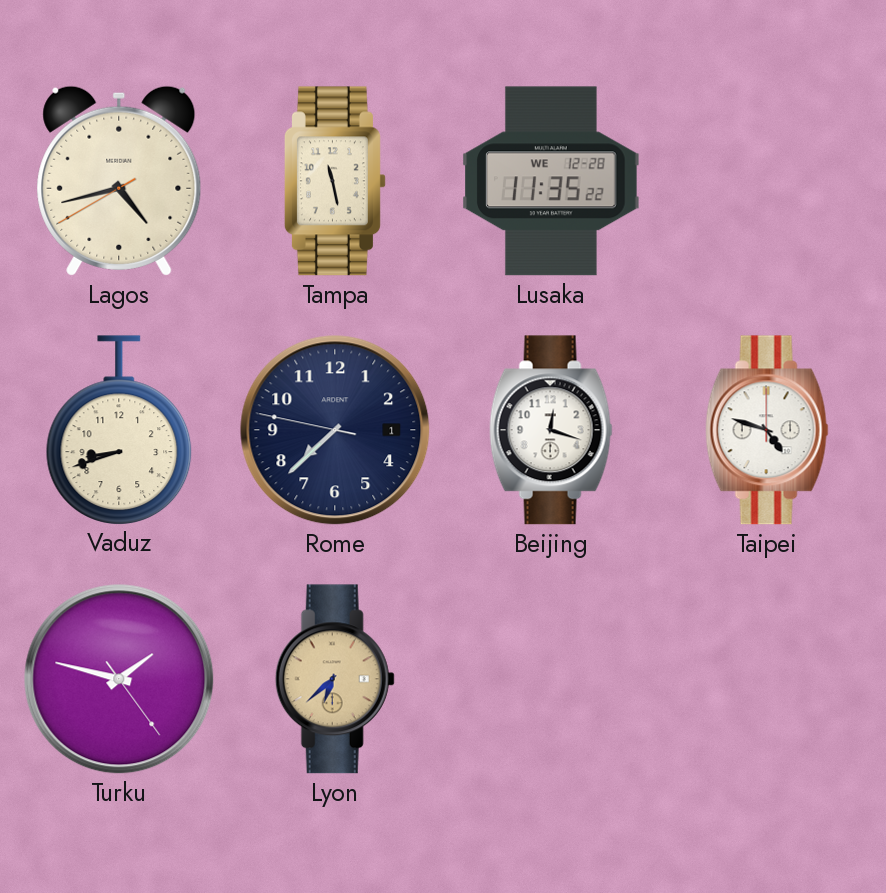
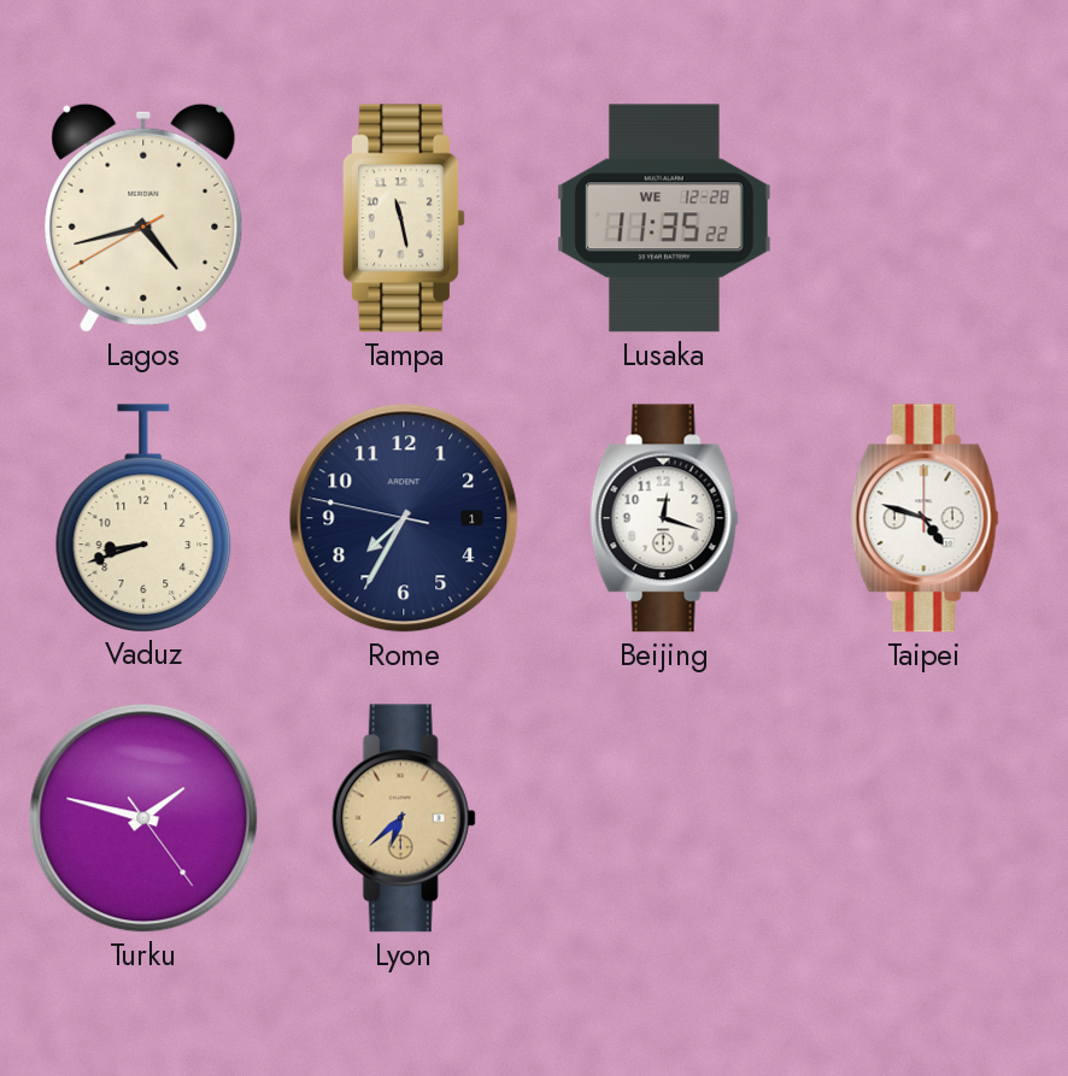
Rome: 7:37 -> 7:34
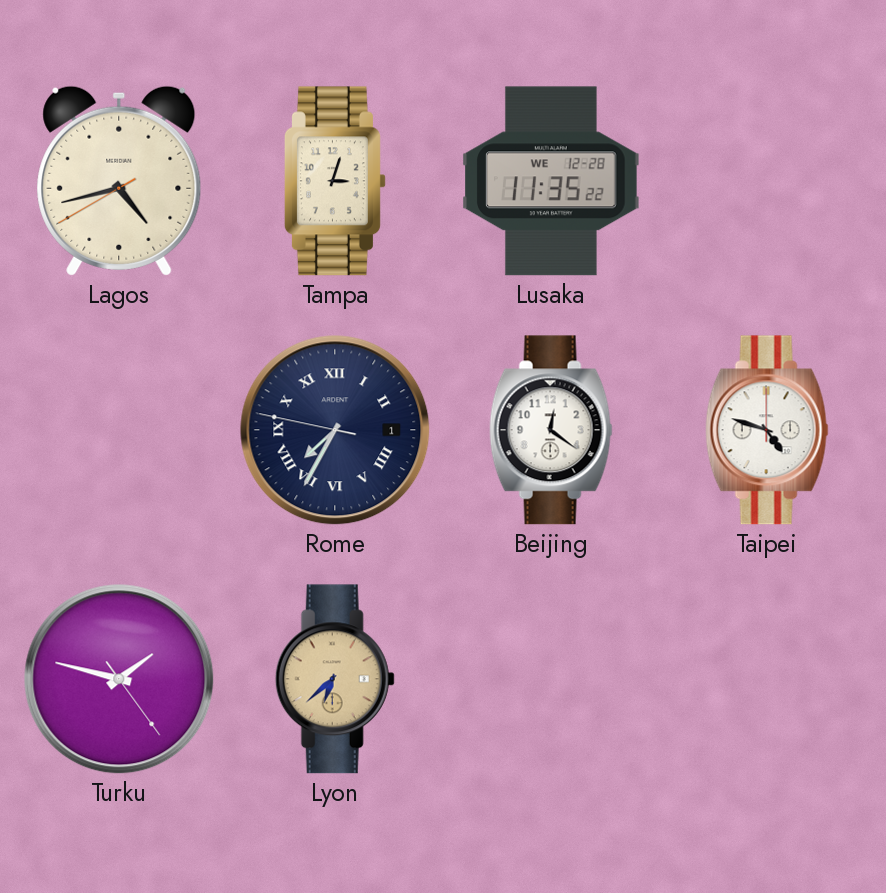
Tampa: 11:28 -> 3:03
Vaduz: 8:42 -> none
Rome numerals: Arabic -> Roman
Beijing: 12:18 -> 12:21
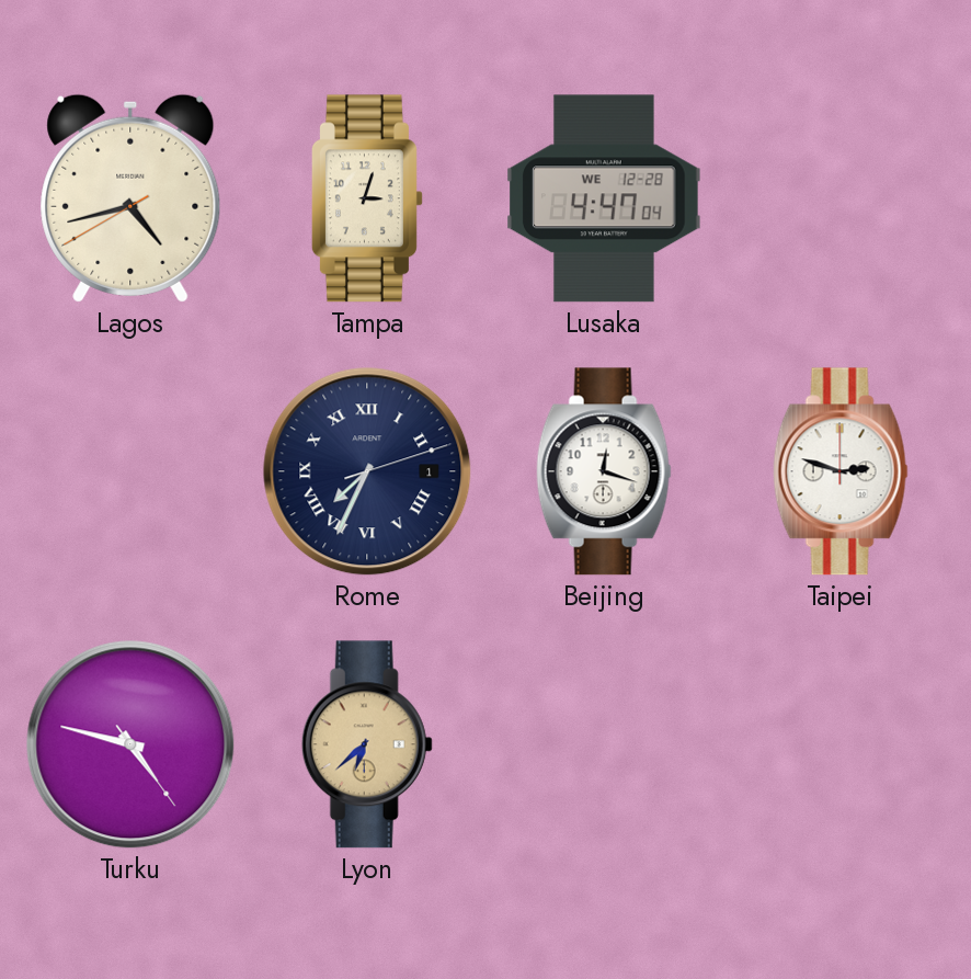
Lusaka: 11:35 -> 4:47
Rome: 7:34:47 -> 7:34:12
Beijing: 12:21 -> 12:18
Taipei: 4:48 -> 2:48
Turku: 1:47 -> 4:47
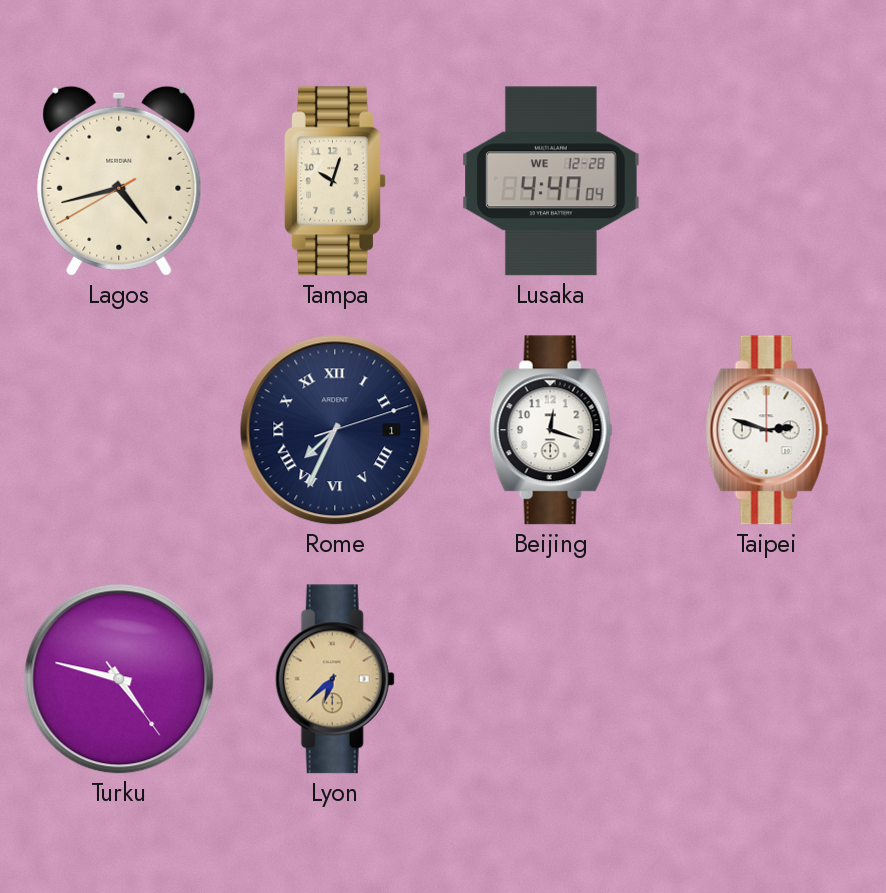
Tampa: 3:03 -> 10:03
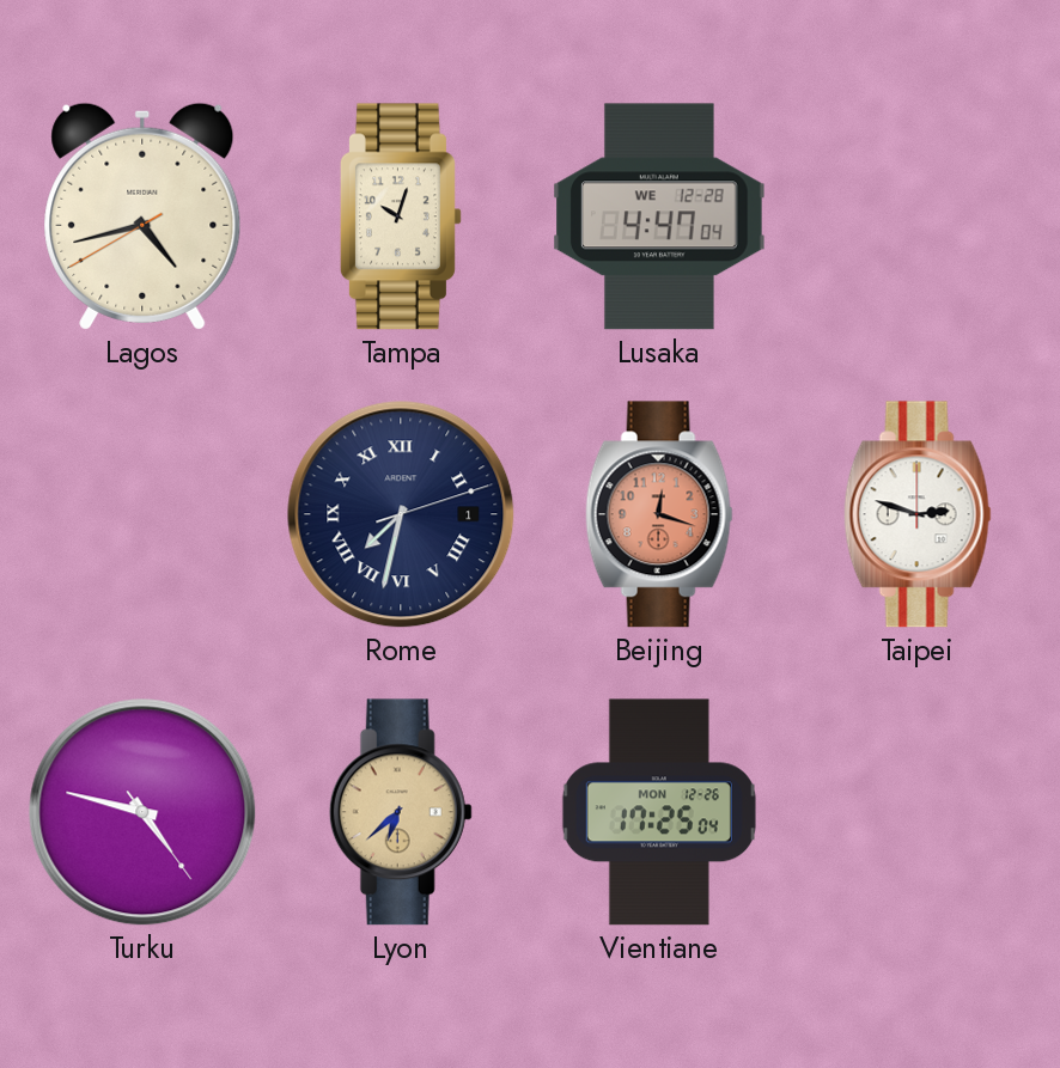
Rome: 7:34 -> 7:32
Beijing dial: white -> salmon
Vientiane: none -> 17:25
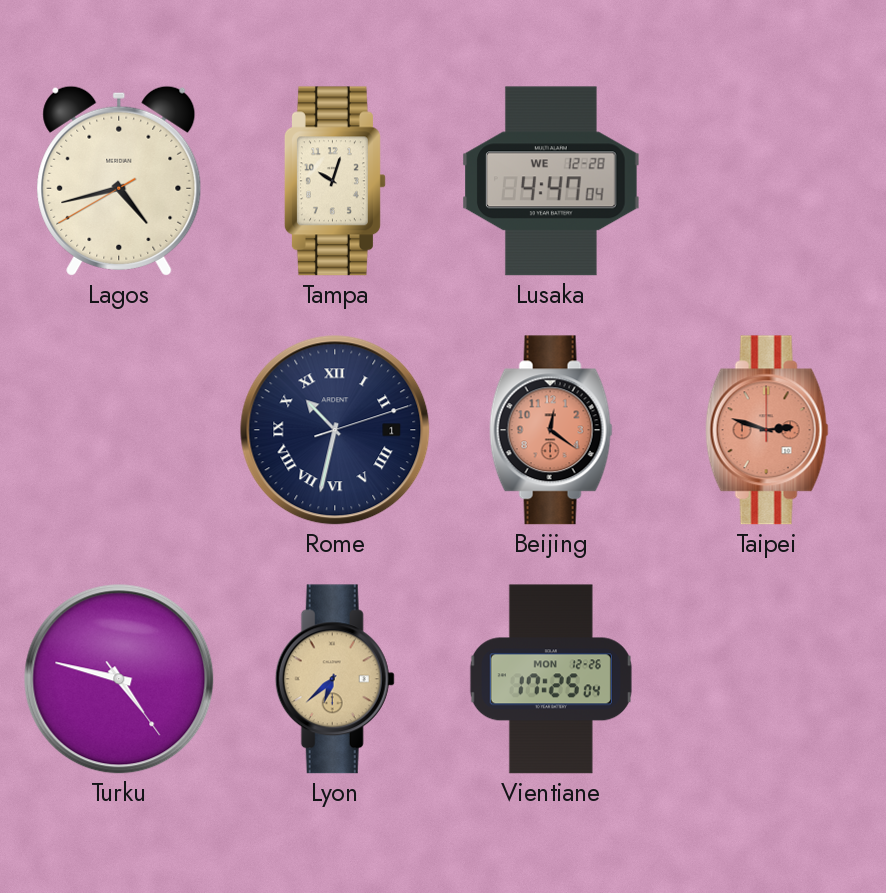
Rome: 7:32 -> 10:32
Beijing: 12:18 -> 12:21
Taipei dial: white -> salmon
